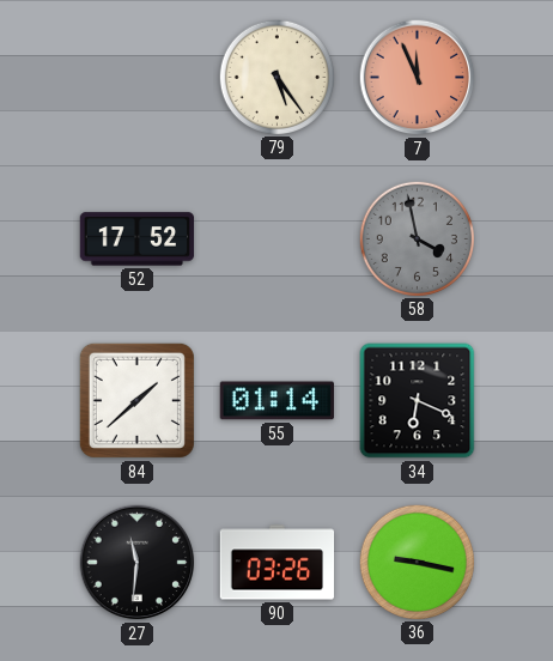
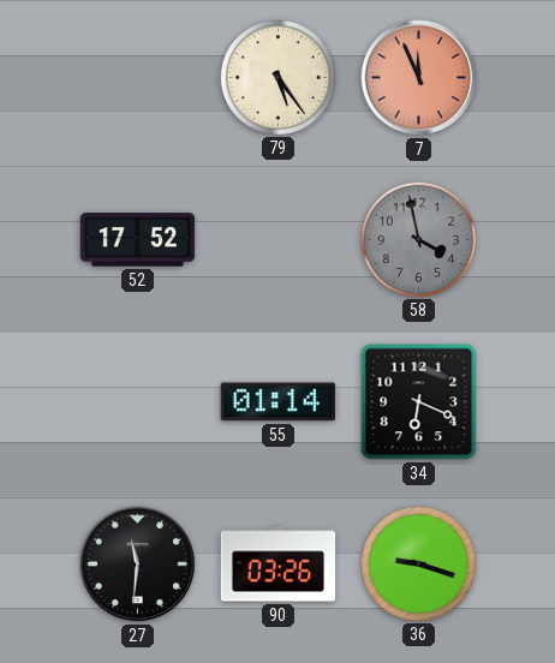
84: 1:38 -> none
36: 9:17 -> 9:18
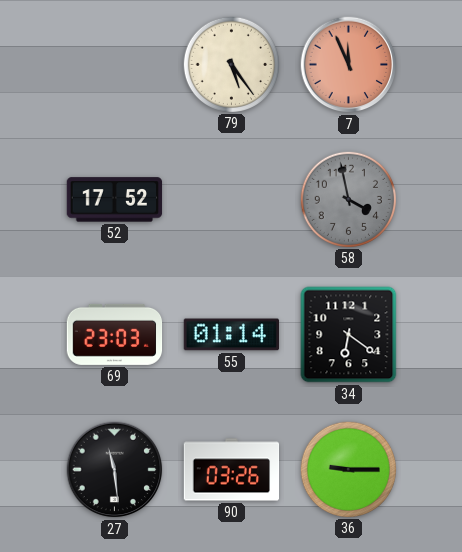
69: none -> 23:03
34: 6:19 -> 6:21
27: 11:31 -> 11:29
36: 9:18 -> 9:15
